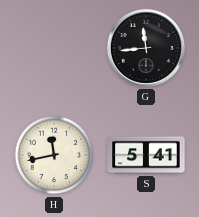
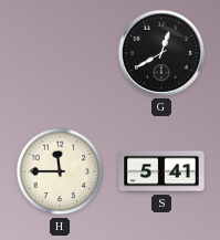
G: 11:44 -> 12:40
H: 11:43 -> 11:45
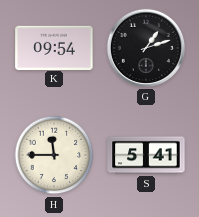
K: none -> 09:54
G: 12:40 -> 1:12
